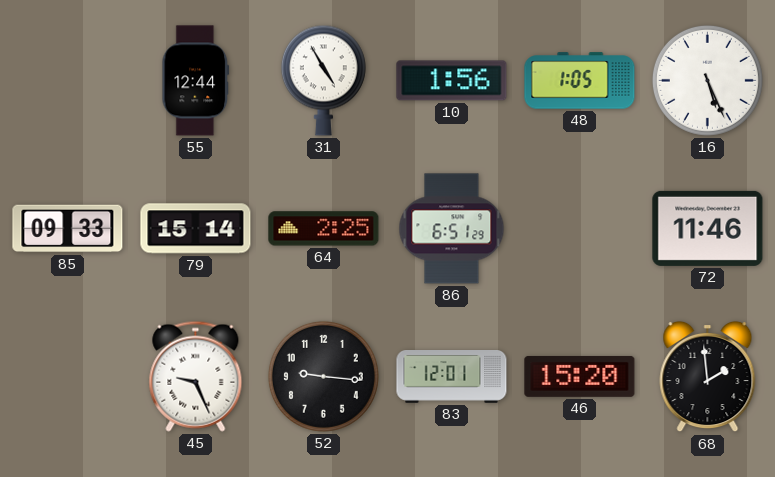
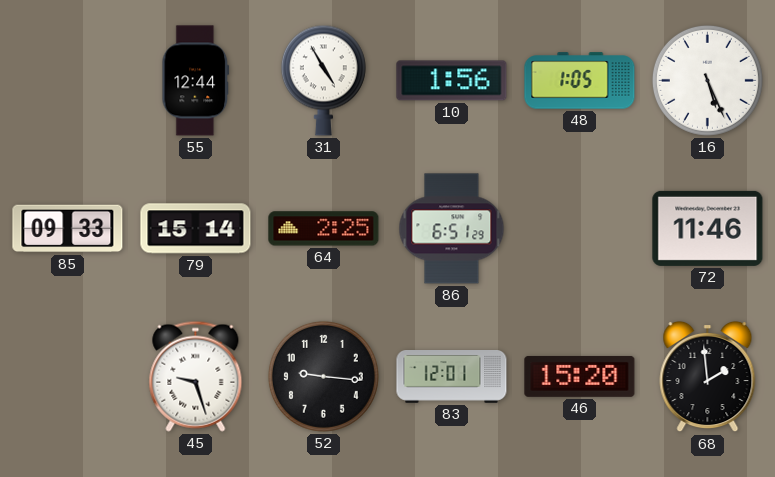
45: 9:26 -> 9:27
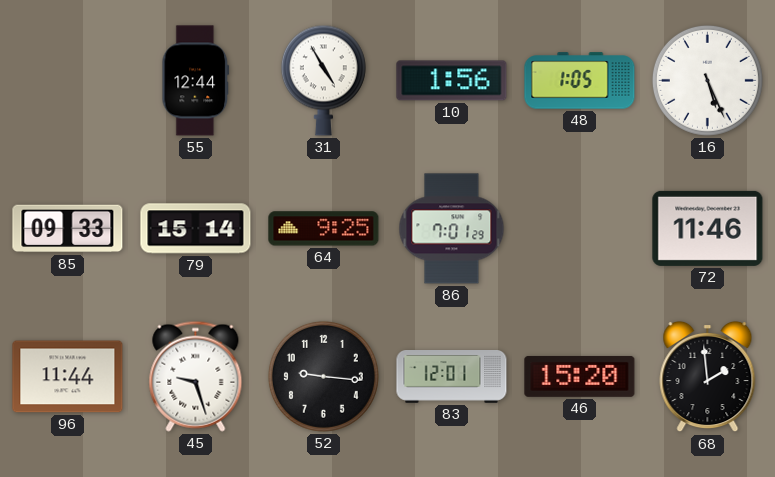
64: 2:25 -> 9:25
86: 6:51 -> 7:01
96: none -> 11:44
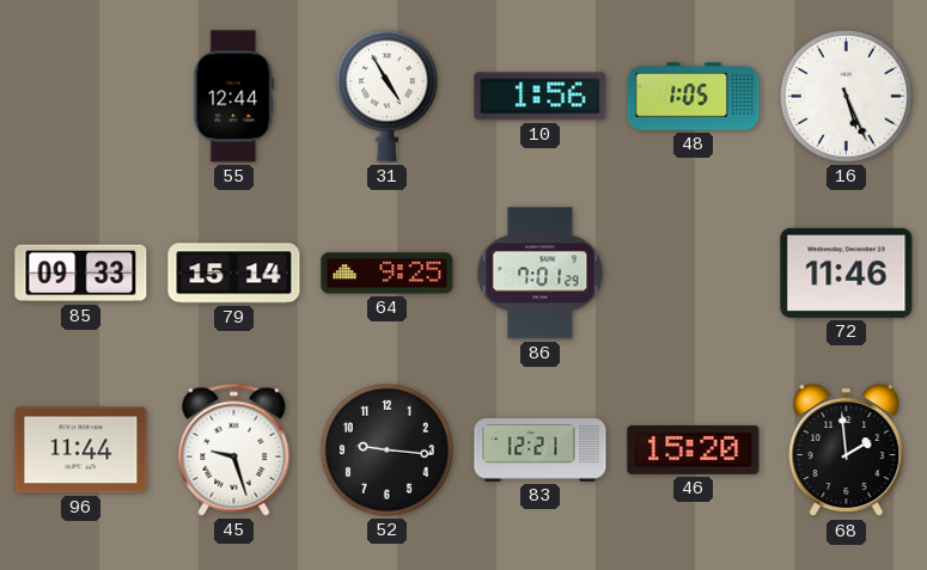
83: 12:01 -> 12:21
